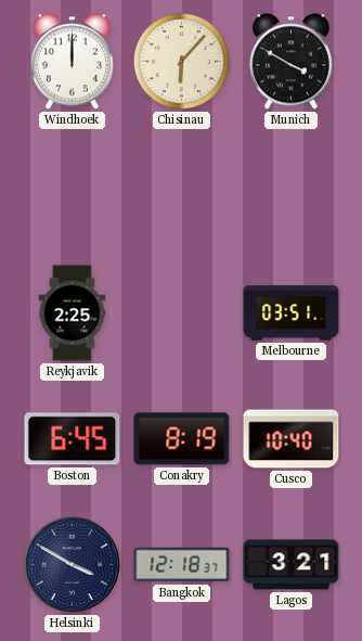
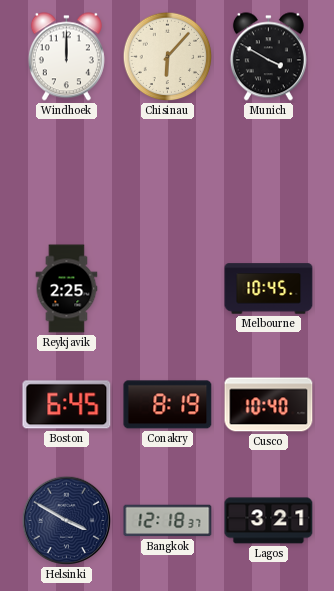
Melbourne: 03:51 -> 10:45
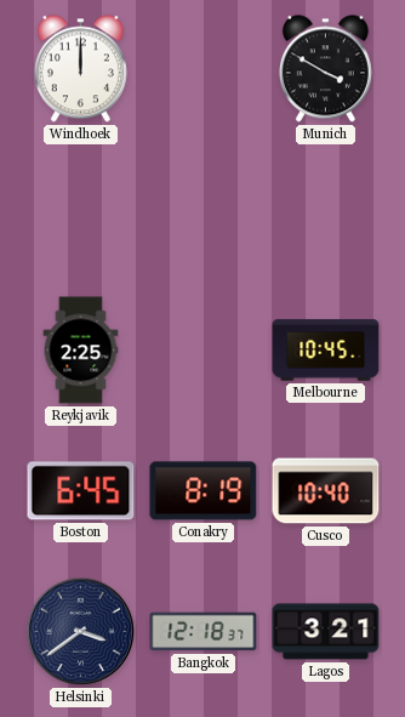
Chisinau: 6:07 -> none
Helsinki: 3:50 -> 3:39
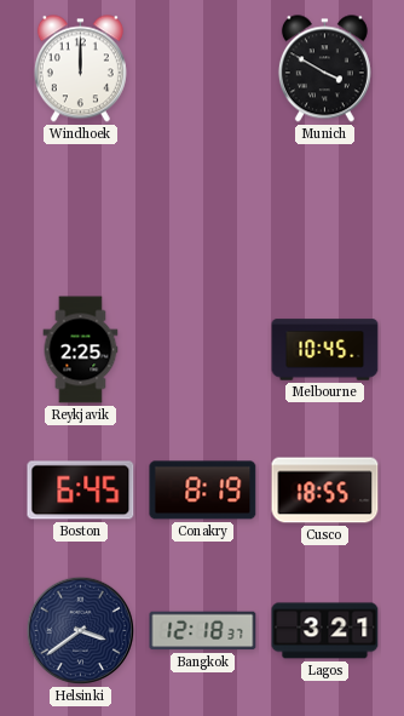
Cusco: 10:40 -> 18:55
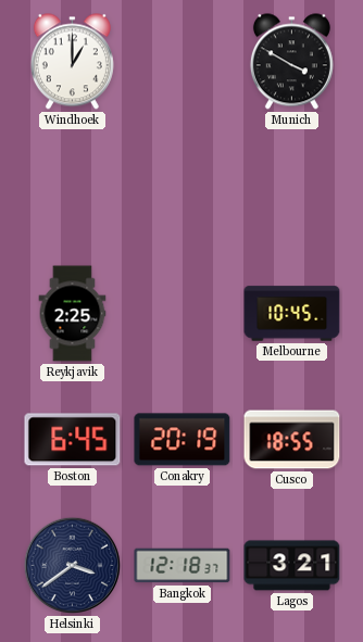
Windhoek: 12:00 -> 1:00
Conakry: 8:19 -> 20:19
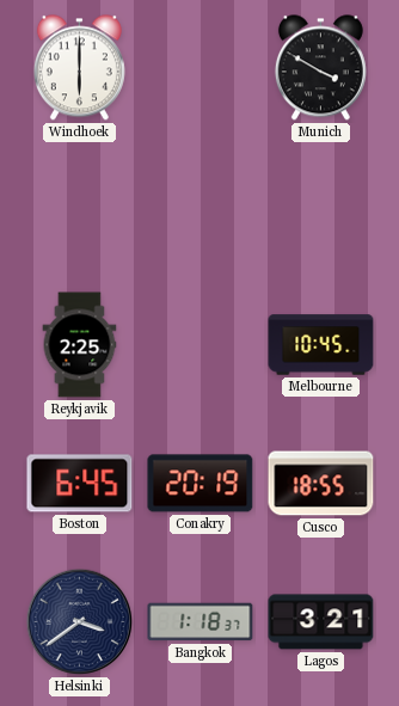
Windhoek: 1:00 -> 6:00
Bangkok: 12:18 -> 1:18
